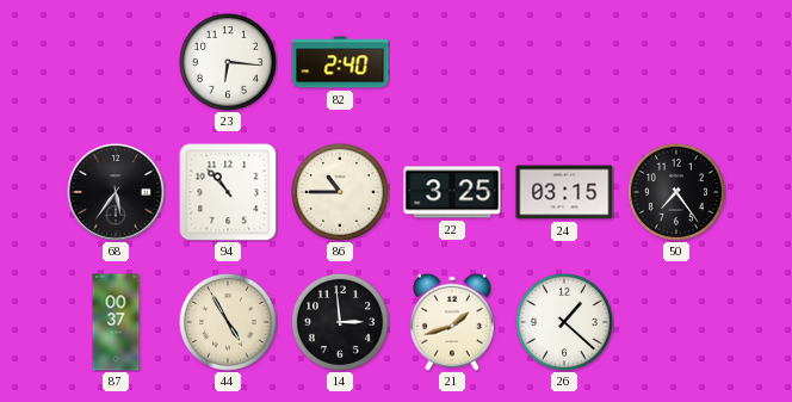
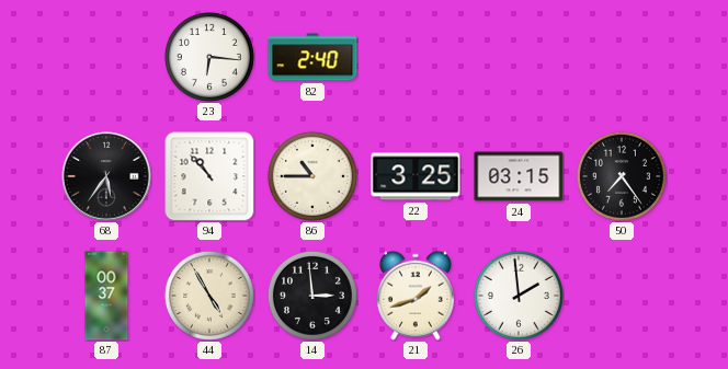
26: 1:22 -> 1:59
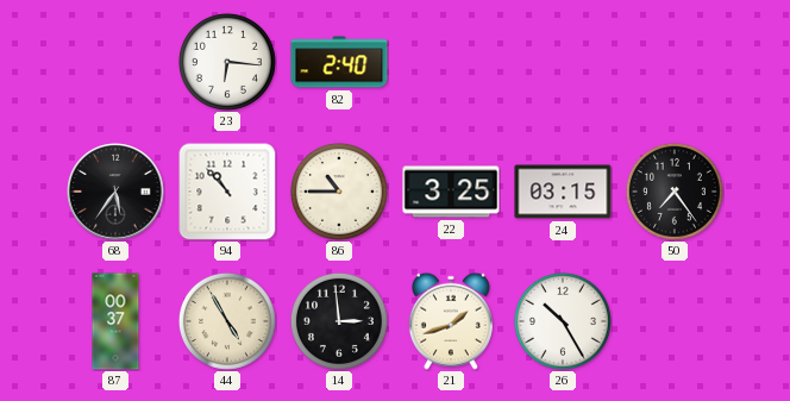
26: 1:59 -> 10:25
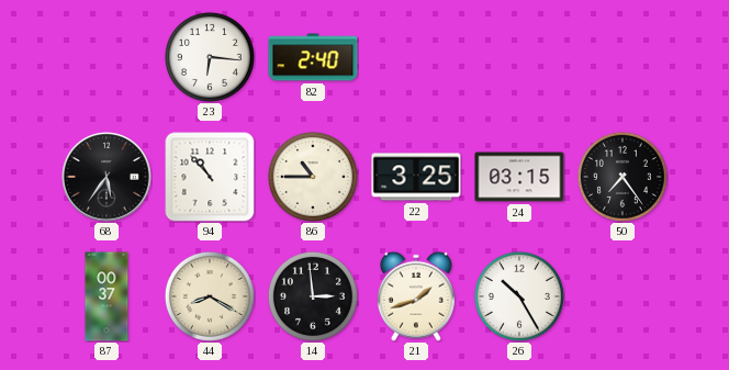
44: 4:55 -> 8:20
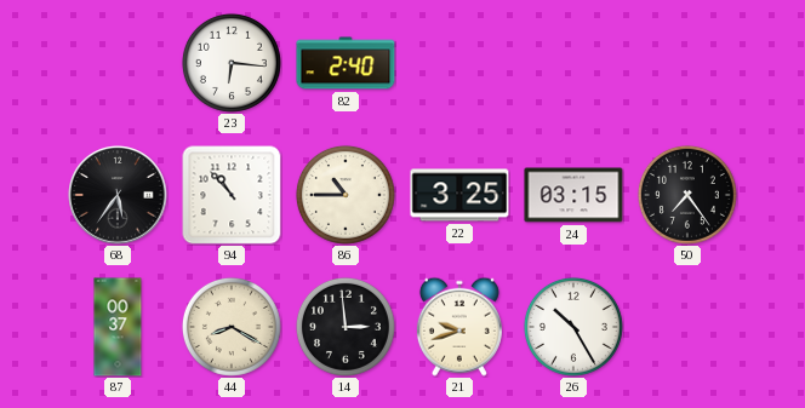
21: 1:42 -> 9:42
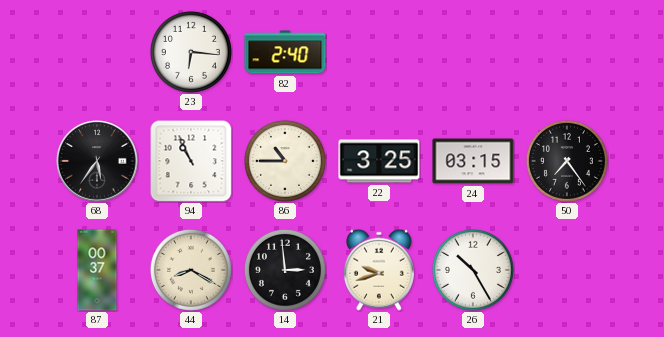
94: 10:53 -> 10:56
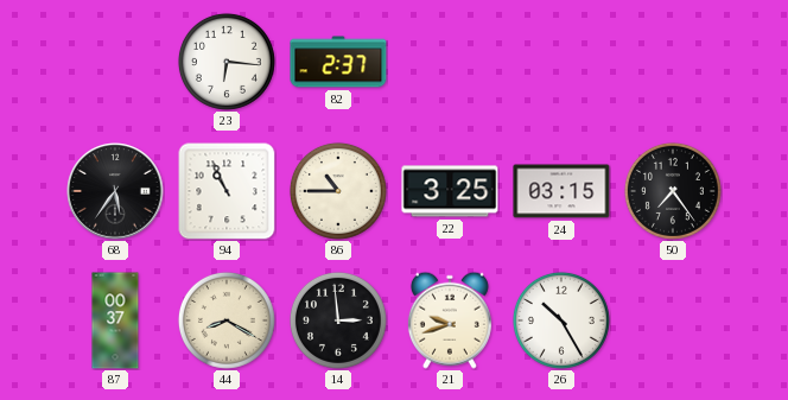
82: 2:40 -> 2:37
